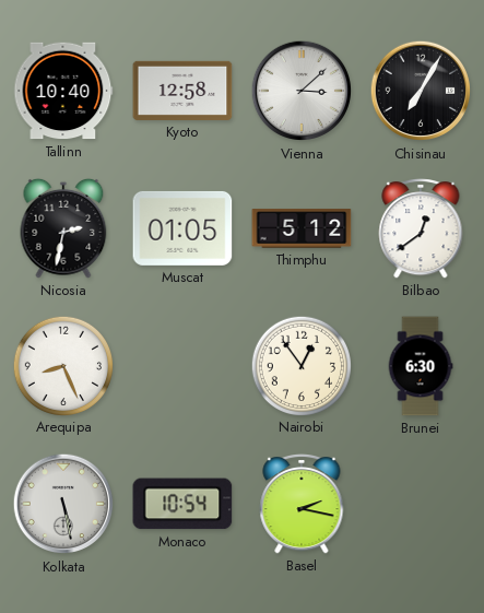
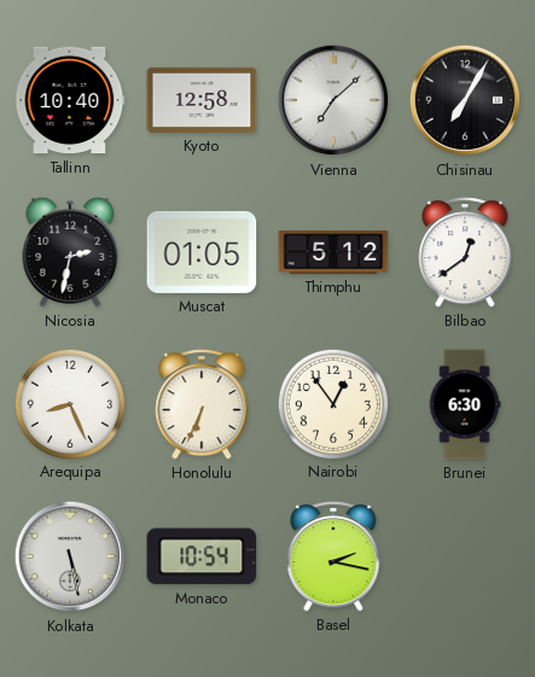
Vienna: 3:08 -> 7:08
Honolulu: none -> 6:34
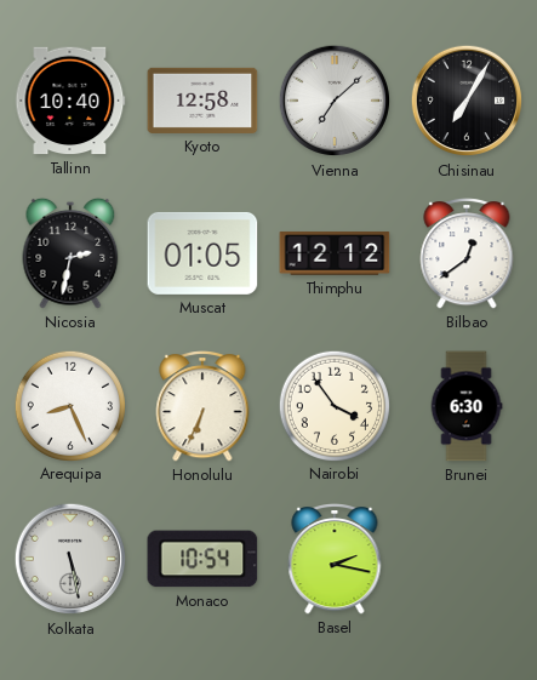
Thimphu: 5:12 -> 12:12
Nairobi: 12:54 -> 3:54
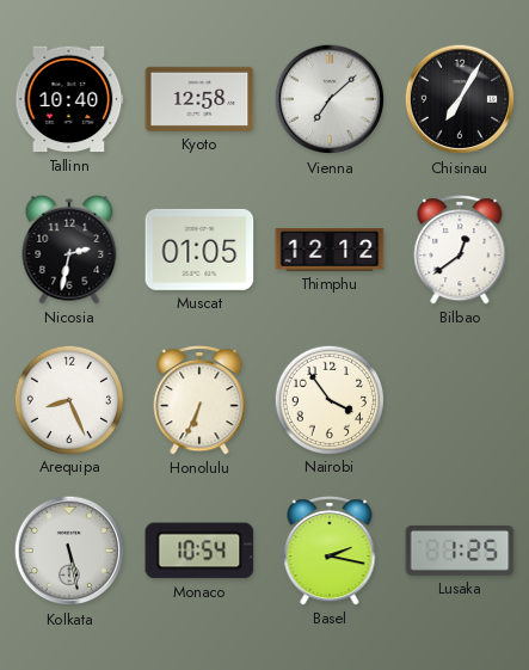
Brunei: 6:30 -> none
Lusaka: none -> 1:25
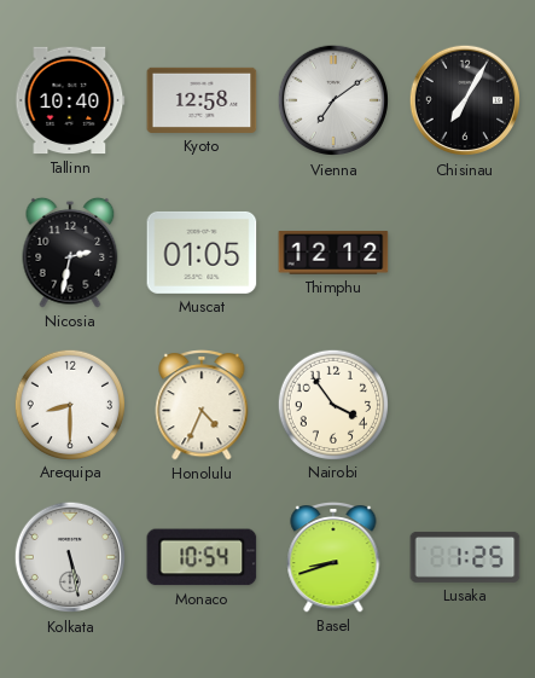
Vienna: 7:08 -> 7:09
Bilbao: 12:39 -> none
Arequipa: 8:26 -> 8:30
Honolulu: 6:34 -> 4:34
Basel: 2:17 -> 8:42
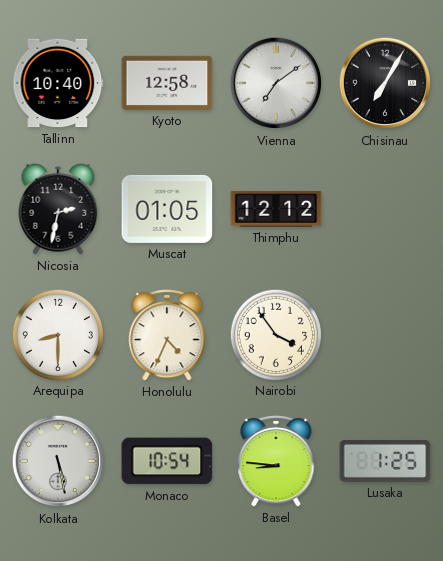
Basel: 8:42 -> 8:46
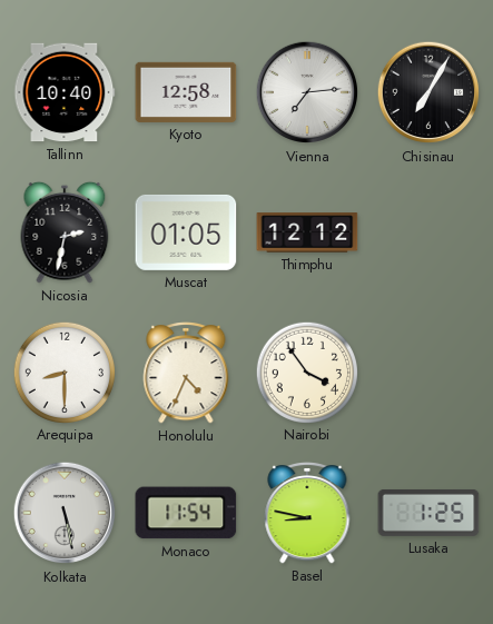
Vienna: 7:09 -> 7:14
Monaco: 10:54 -> 11:54
Basel: 8:46 -> 8:47
